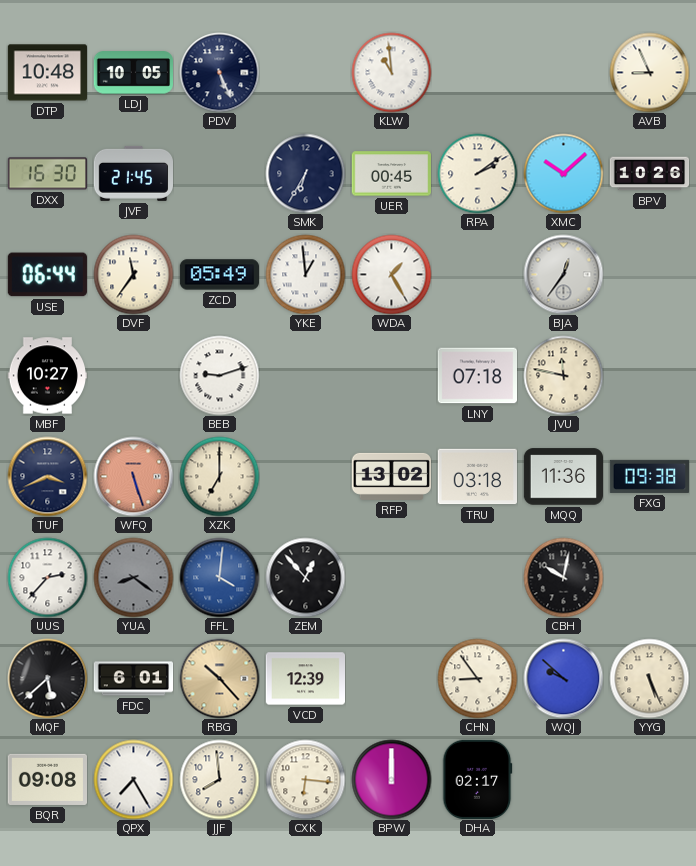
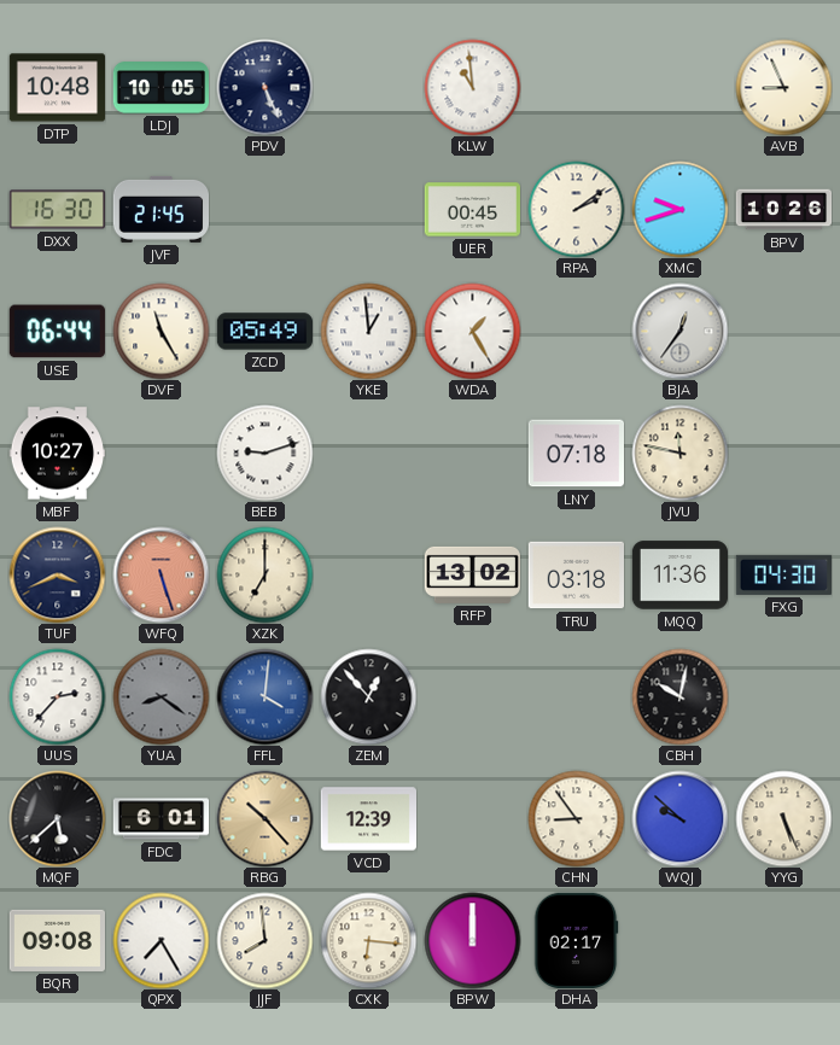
SMK: 6:35 -> none
XMC: 10:08 -> 9:42
DVF: 11:36 -> 11:25
FXG: 09:38 -> 04:30
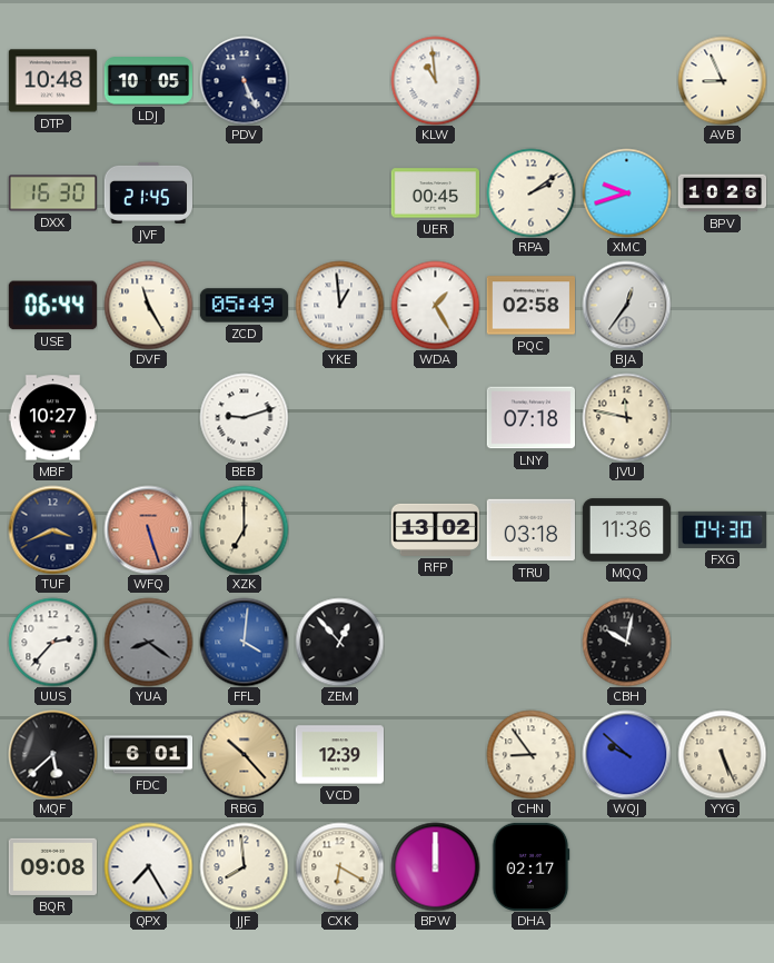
PQC: none -> 02:58
CXK: 6:16 -> 6:20
